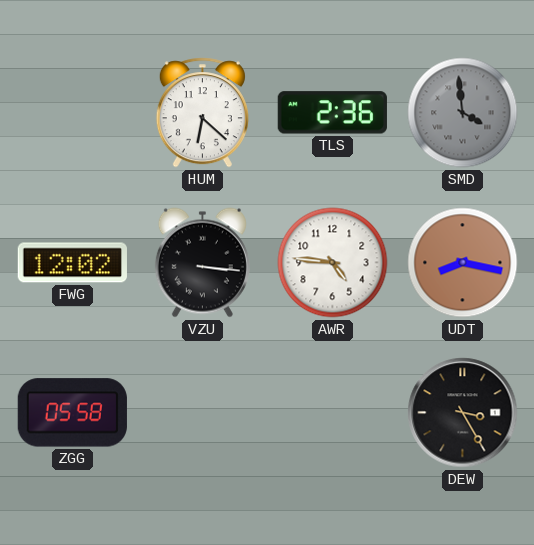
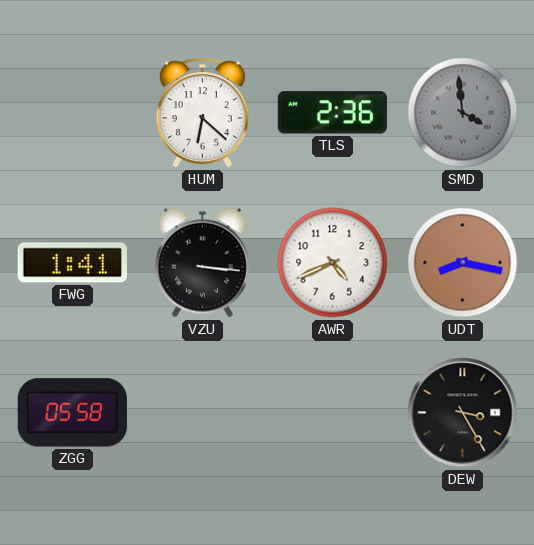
FWG: 12:02 -> 1:41
AWR: 4:46 -> 4:41
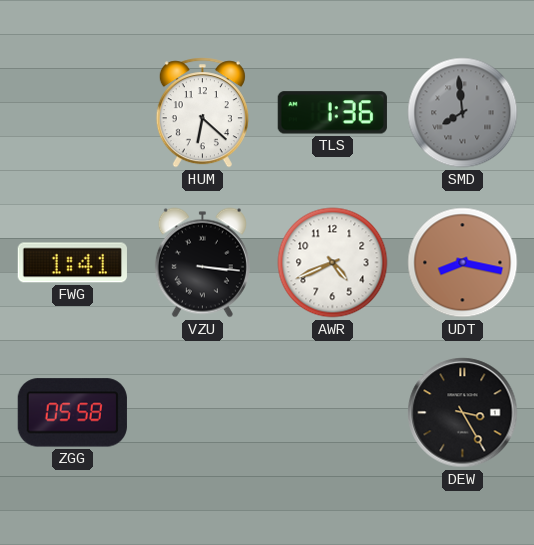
TLS: 2:36 -> 1:36
SMD: 3:59 -> 7:59
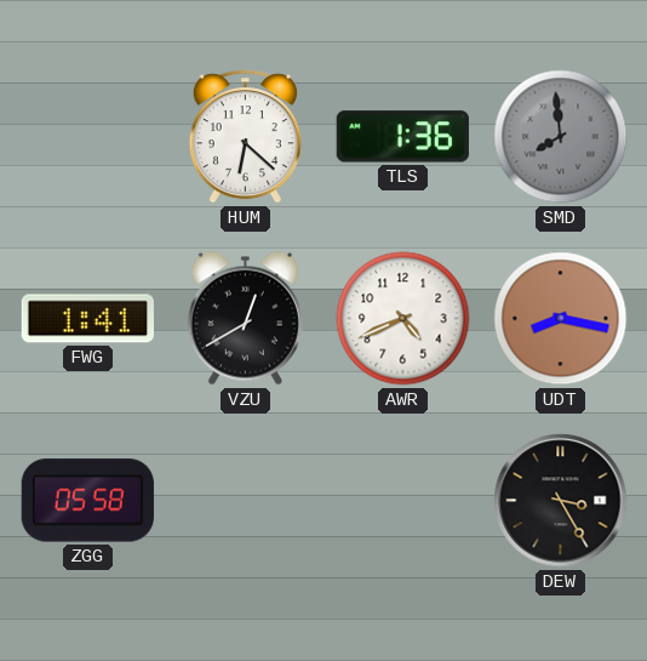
VZU: 3:16 -> 12:40
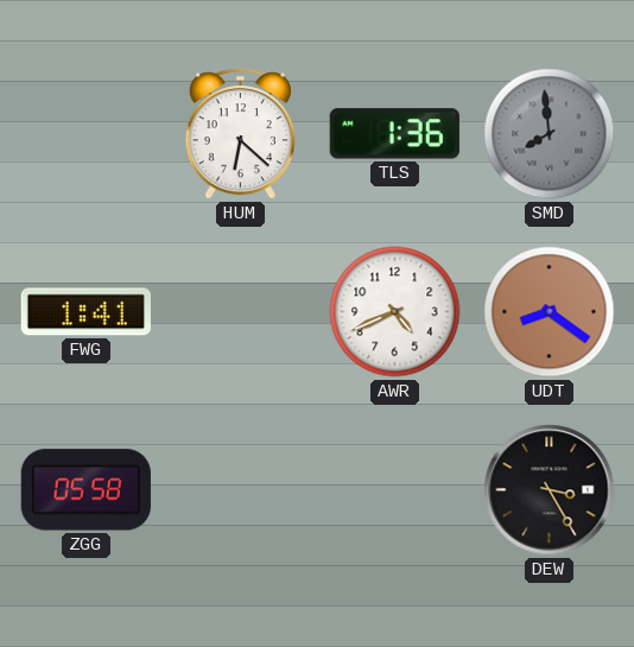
VZU: 12:40 -> none
UDT: 8:17 -> 8:21
